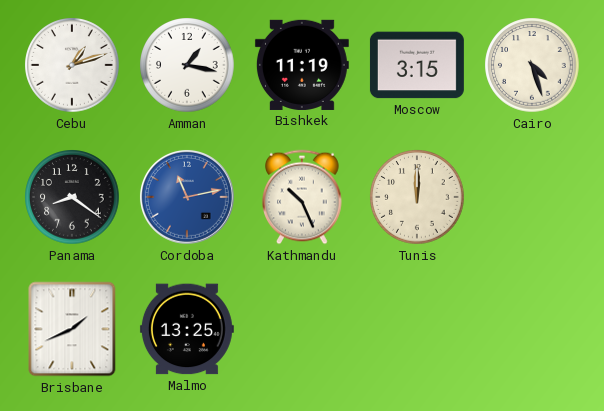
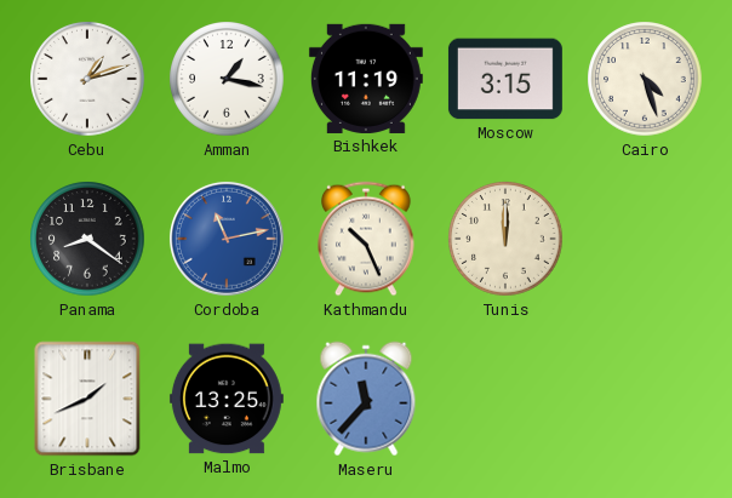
Maseru: none -> 11:37
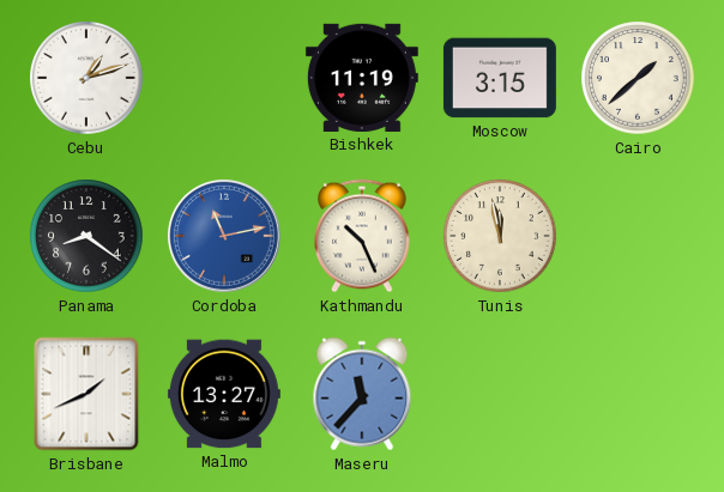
Amman: 1:17 -> none
Cairo: 4:27 -> 1:38
Tunis: 12:00 -> 11:58
Malmo: 13:25 -> 13:27
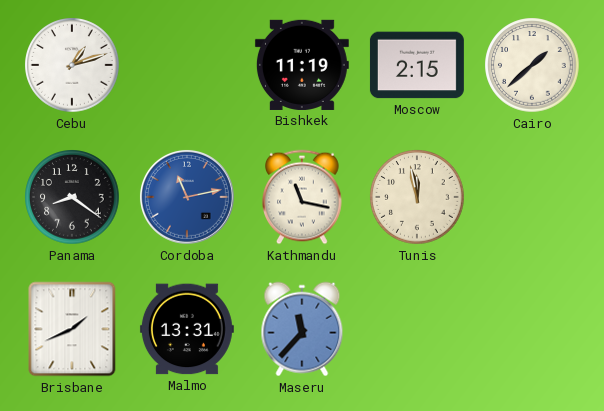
Moscow: 3:15 -> 2:15
Kathmandu: 10:26 -> 11:17
Malmo: 13:27 -> 13:31
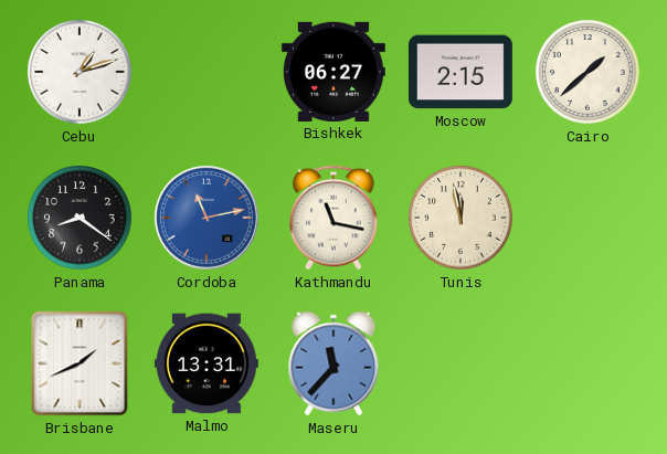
Bishkek: 11:19 -> 06:27
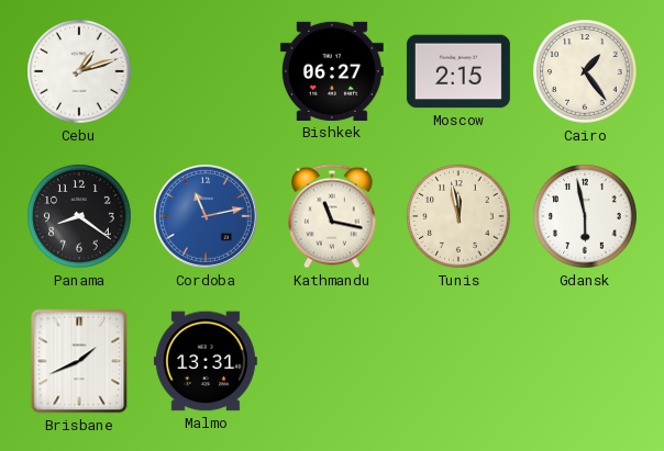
Cairo: 1:38 -> 1:24
Gdansk: none -> 5:58
Maseru: 11:37 -> none
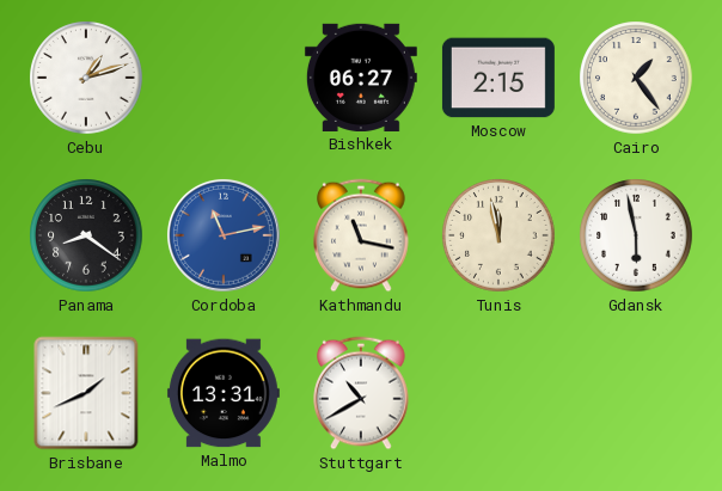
Stuttgart: none -> 10:40
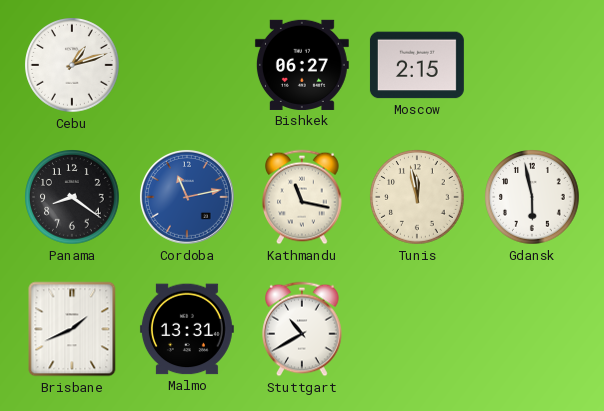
Cairo: 1:24 -> none
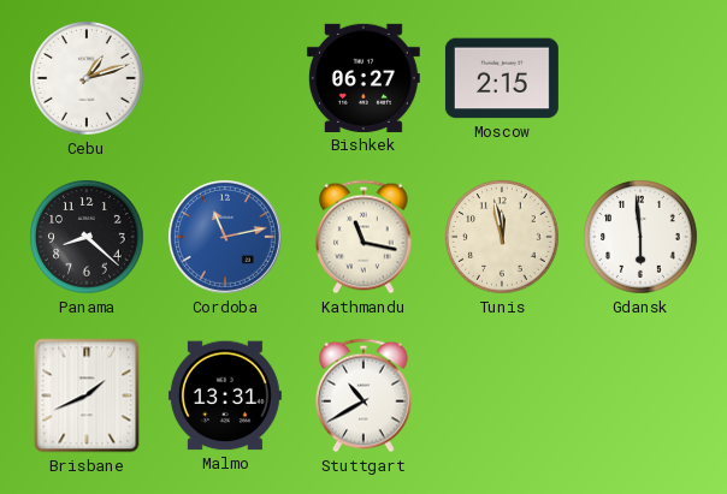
Panama: 8:21 -> 8:22
Gdansk: 5:58 -> 5:59
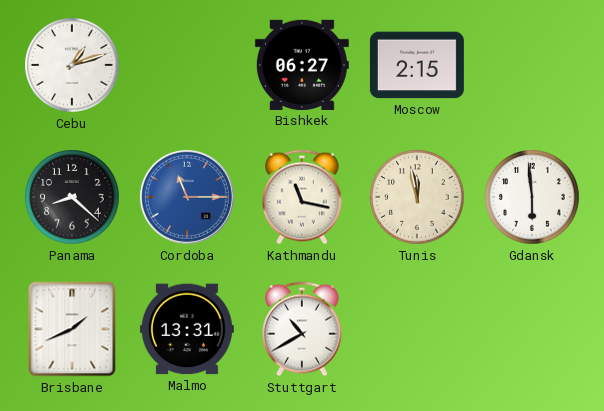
Cordoba: 11:13 -> 11:15
